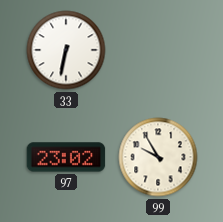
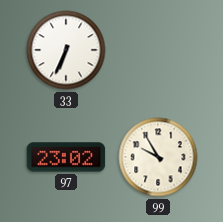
33: 6:32 -> 6:34
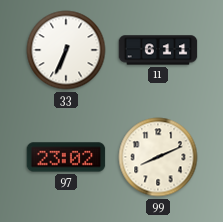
11: none -> 6:11
99: 9:55 -> 8:11
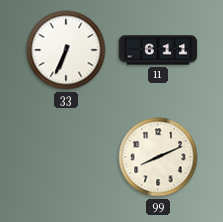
97: 23:02 -> none
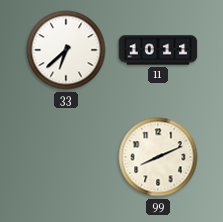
33: 6:34 -> 6:38
11: 6:11 -> 10:11
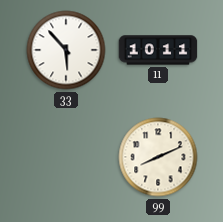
33: 6:38 -> 5:53
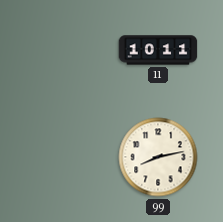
33: 5:53 -> none
99: 8:11 -> 8:13
